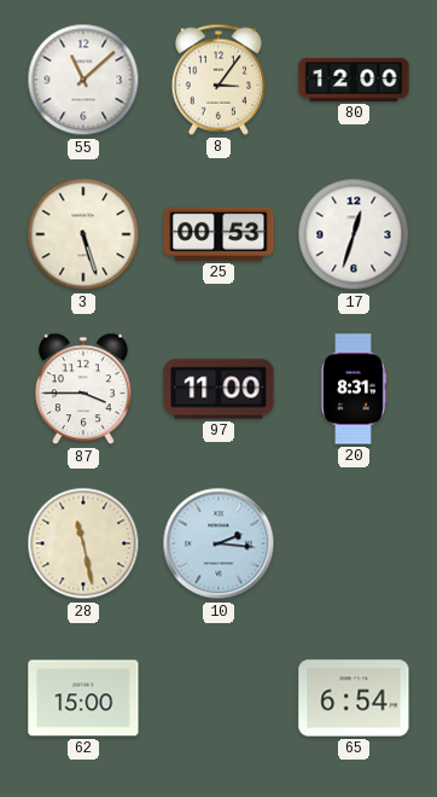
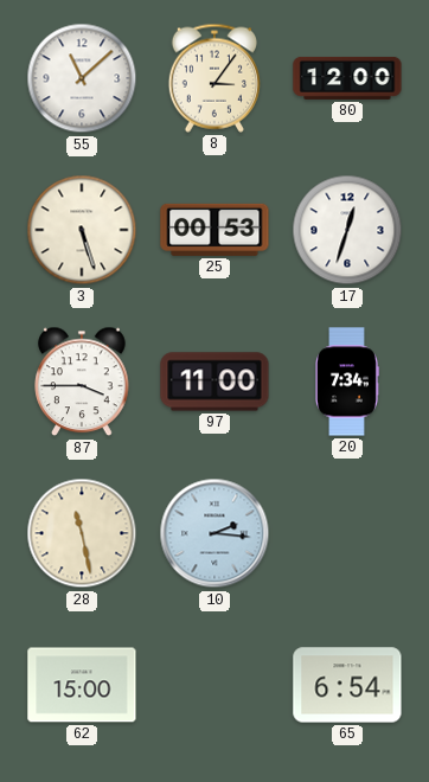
20: 8:31 -> 7:34
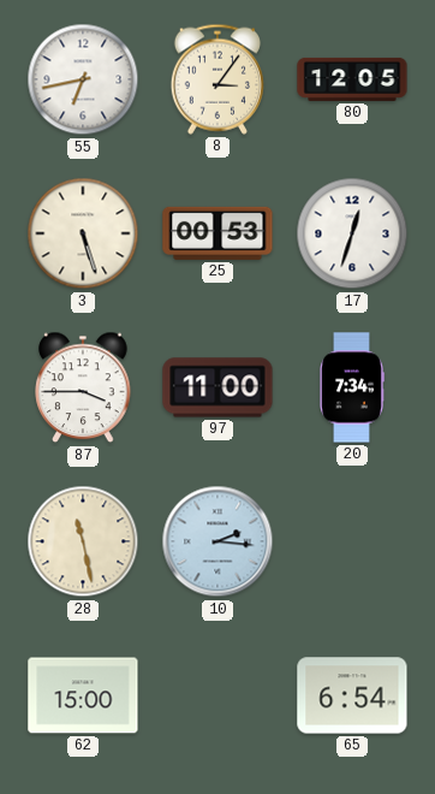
55: 11:08 -> 6:43
80: 12:00 -> 12:05
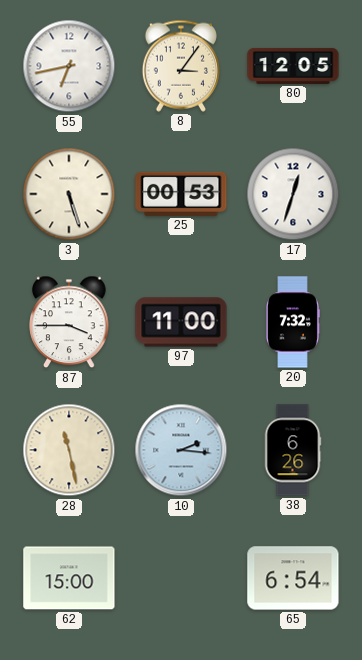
20: 7:34 -> 7:32
38: none -> 6:26
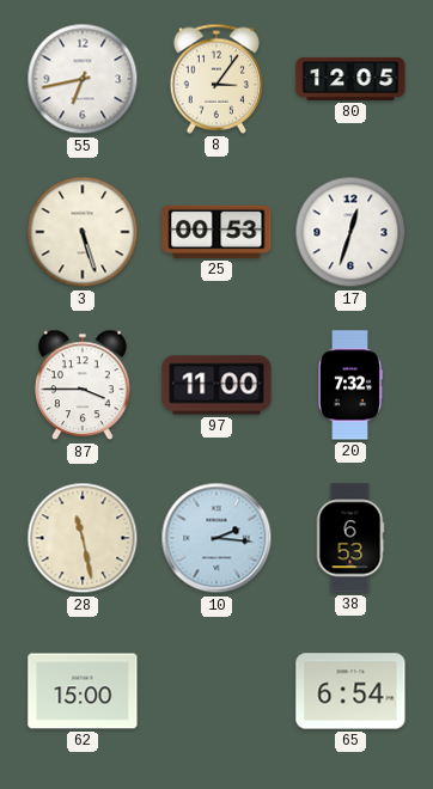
38: 6:26 -> 6:53
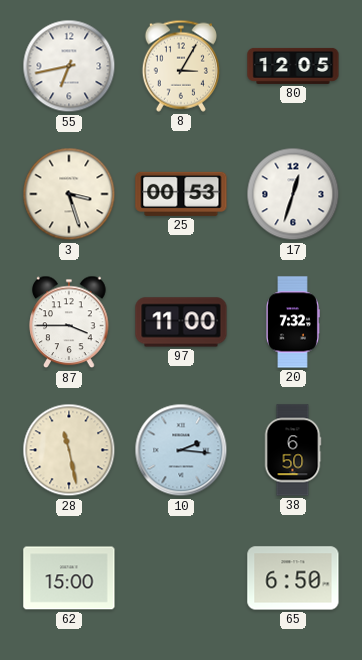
8: 3:06 -> 3:05
3: 5:27 -> 3:27
38: 6:53 -> 6:50
65: 6:54 -> 6:50
